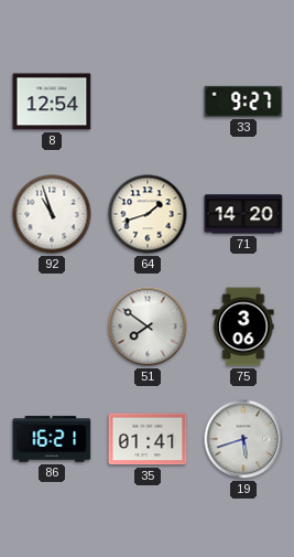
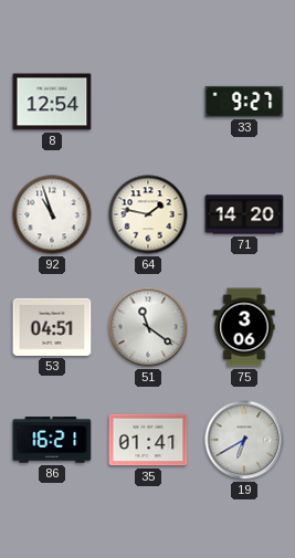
64: 1:42 -> 1:47
53: none -> 04:51
51: 7:51 -> 11:21
19: 5:42 -> 6:40
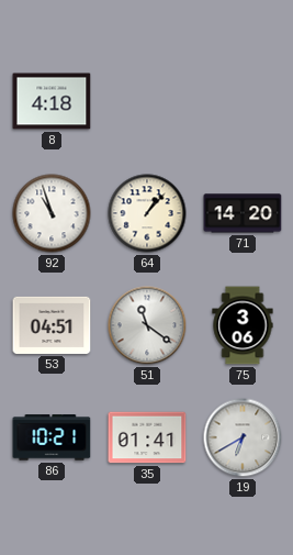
8: 12:54 -> 4:18
33: 9:27 -> none
64: 1:47 -> 1:07
86: 16:21 -> 10:21
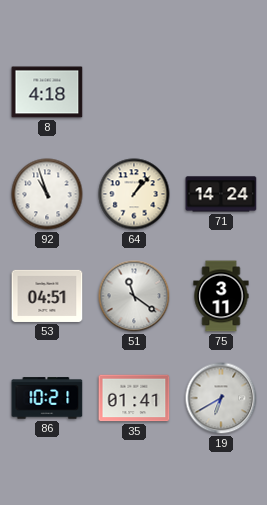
71: 14:20 -> 14:24
75: 3:06 -> 3:11
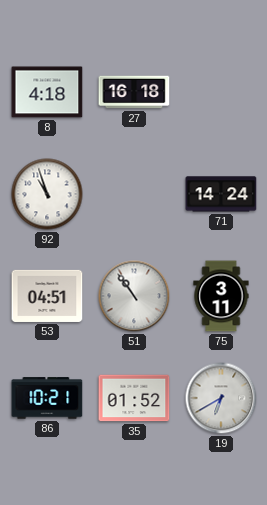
27: none -> 16:18
64: 1:07 -> none
51: 11:21 -> 10:54
35: 01:41 -> 01:52
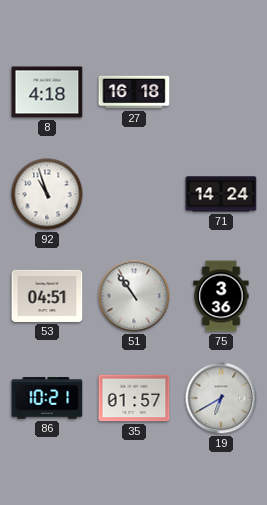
75: 3:11 -> 3:36
35: 01:52 -> 01:57
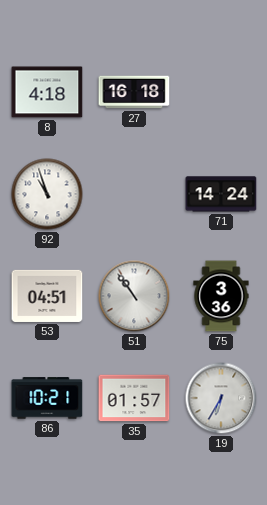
19: 6:40 -> 6:35
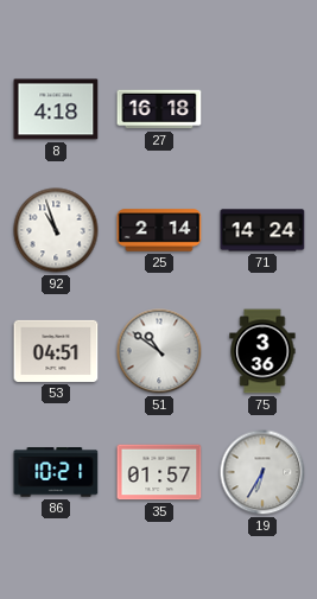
25: none -> 2:14
51: 10:54 -> 10:51
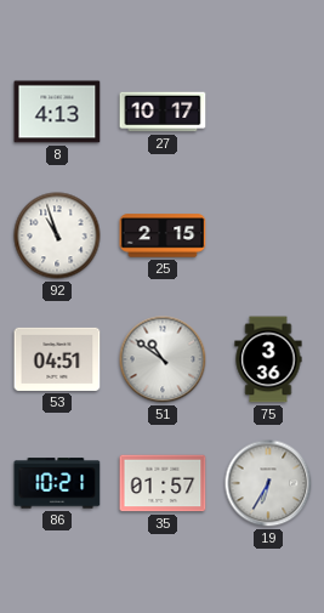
8: 4:18 -> 4:13
27: 16:18 -> 10:17
25: 2:14 -> 2:15
71: 14:24 -> none
